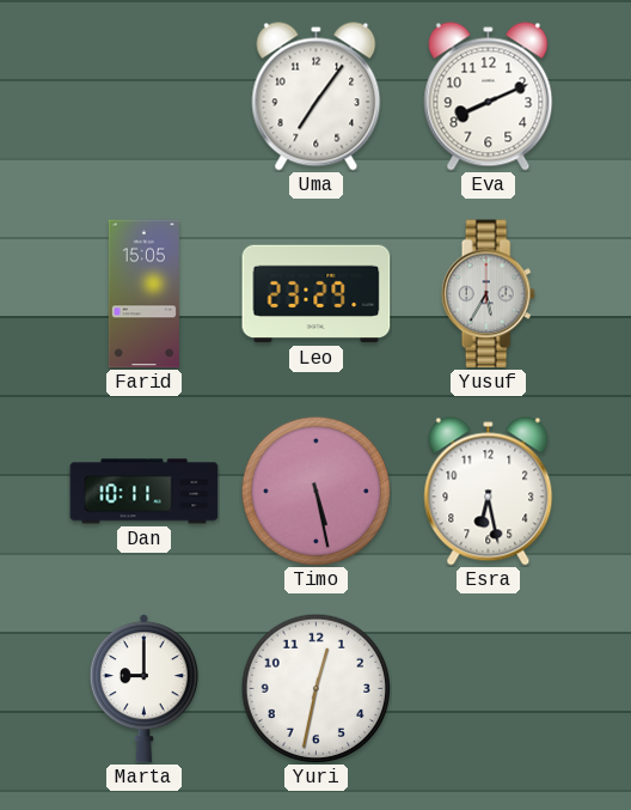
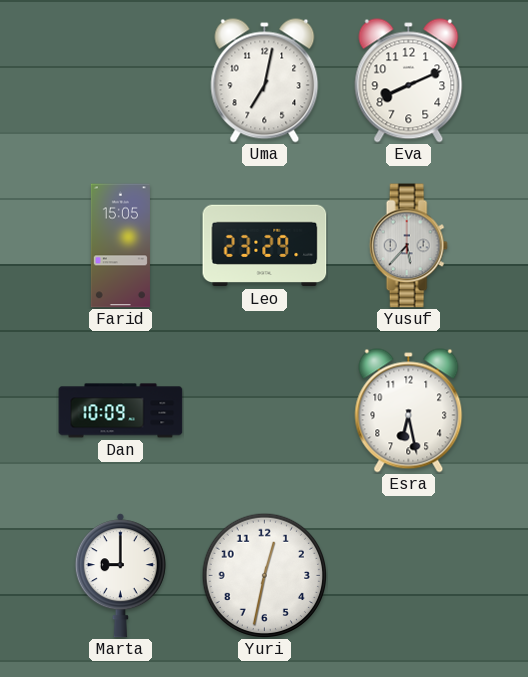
Uma: 7:06 -> 7:02
Yusuf: 5:35 -> 5:37
Dan: 10:11 -> 10:09
Timo: 5:28 -> none
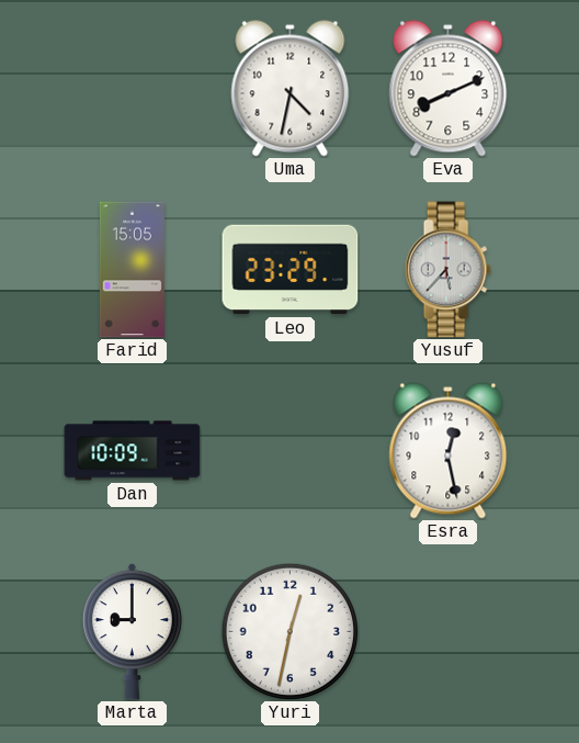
Uma: 7:02 -> 4:32
Esra: 6:28 -> 12:28
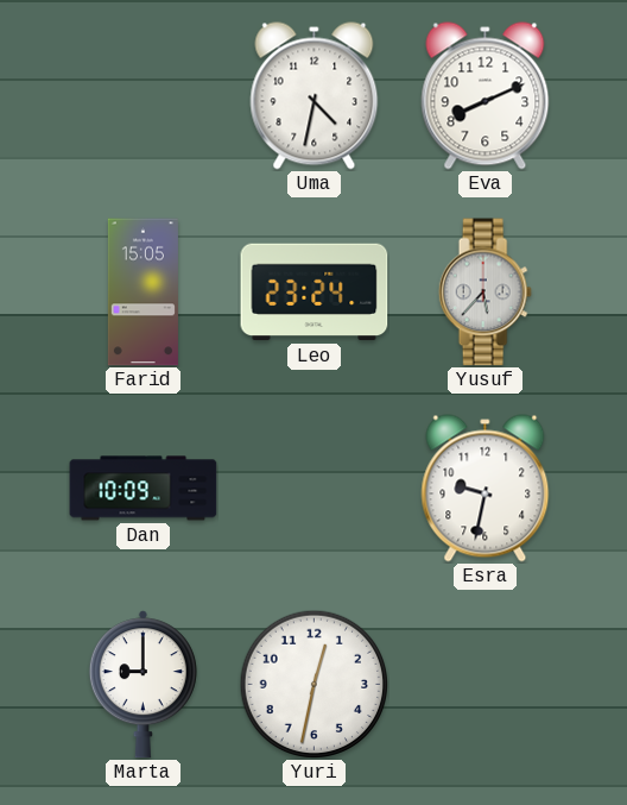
Leo: 23:29 -> 23:24
Esra: 12:28 -> 9:32
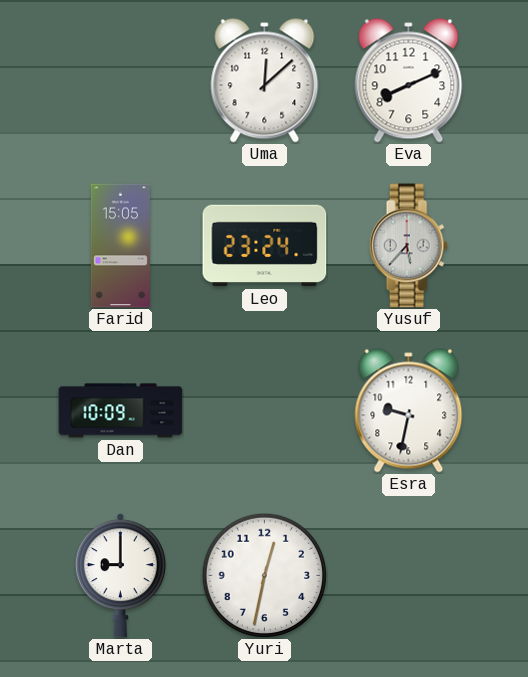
Uma: 4:32 -> 12:08
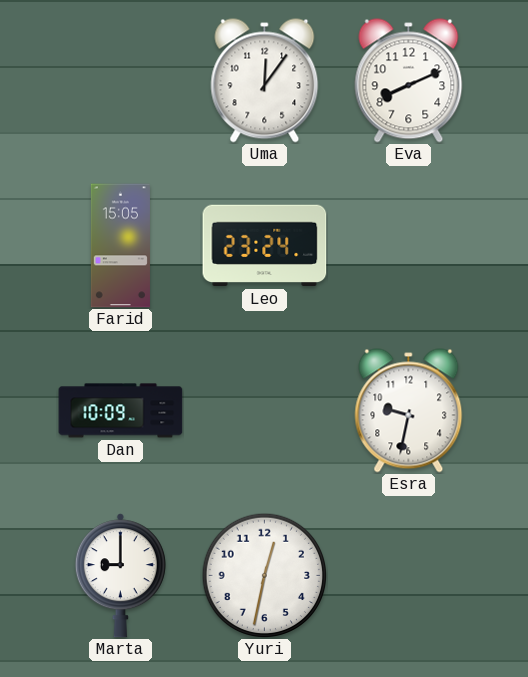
Uma: 12:08 -> 12:06
Yusuf: 5:37 -> none
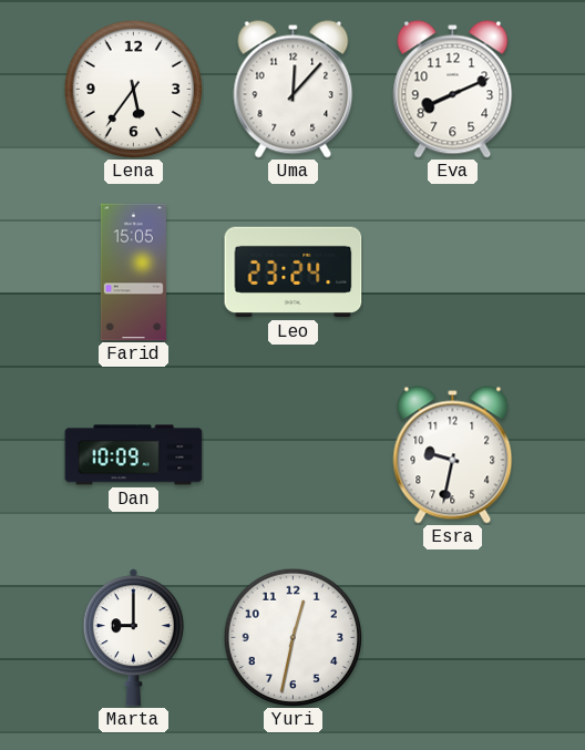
Lena: none -> 5:36
Uma: 12:06 -> 12:07
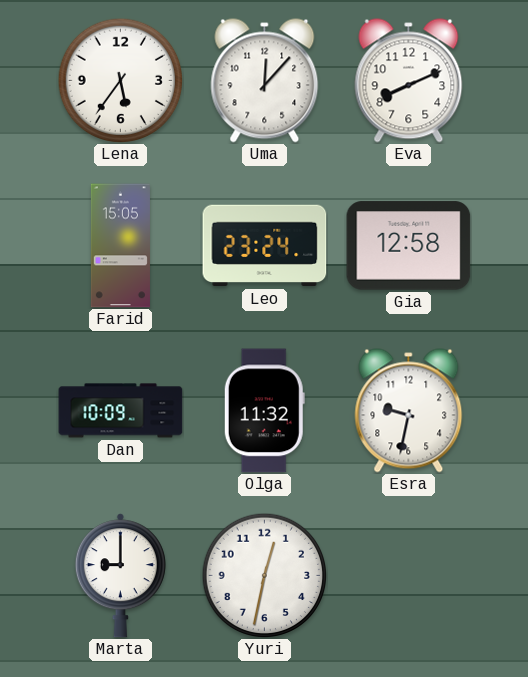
Gia: none -> 12:58
Olga: none -> 11:32
